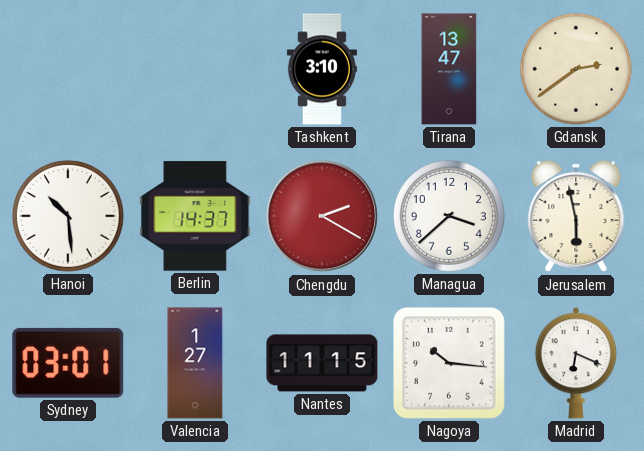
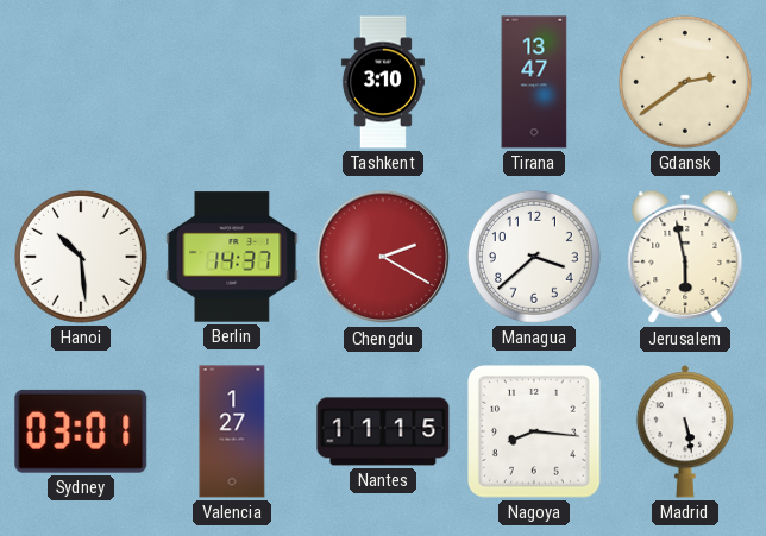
Nagoya: 10:16 -> 8:16
Madrid: 6:19 -> 5:28
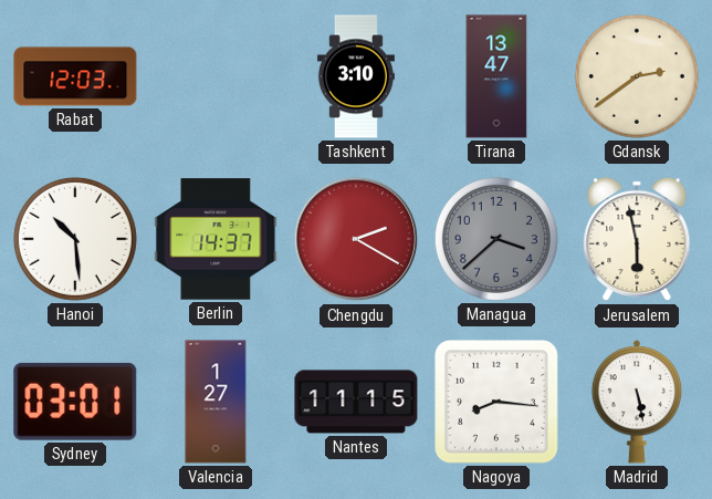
Rabat: none -> 12:03
Managua dial: white -> grey
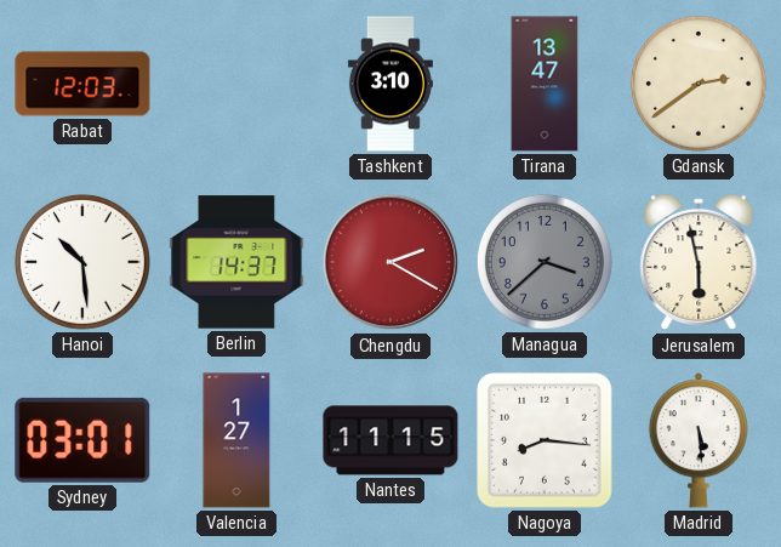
Madrid: 5:28 -> 5:29
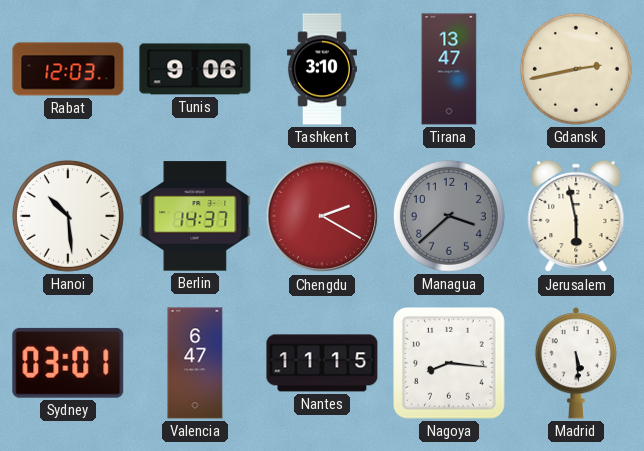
Tunis: none -> 9:06
Gdansk: 2:39 -> 2:43
Valencia: 1:27 -> 6:47
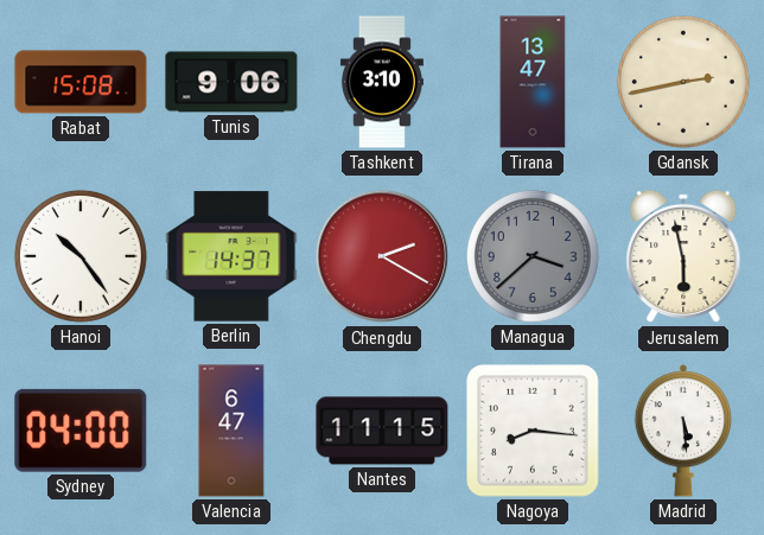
Rabat: 12:03 -> 15:08
Hanoi: 10:29 -> 10:24
Sydney: 03:01 -> 04:00
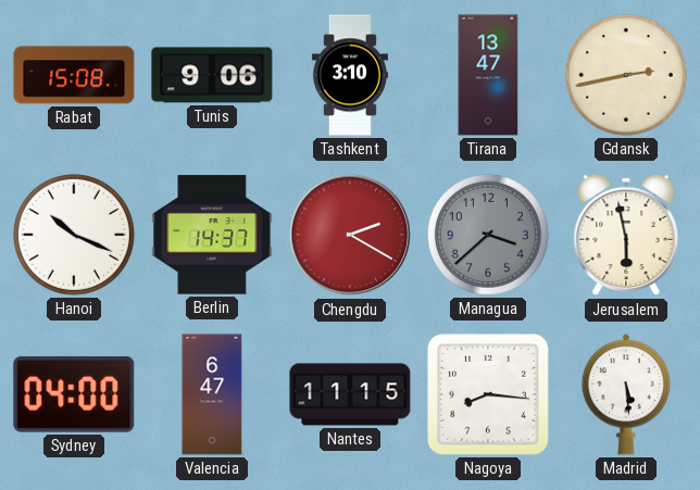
Hanoi: 10:24 -> 10:19
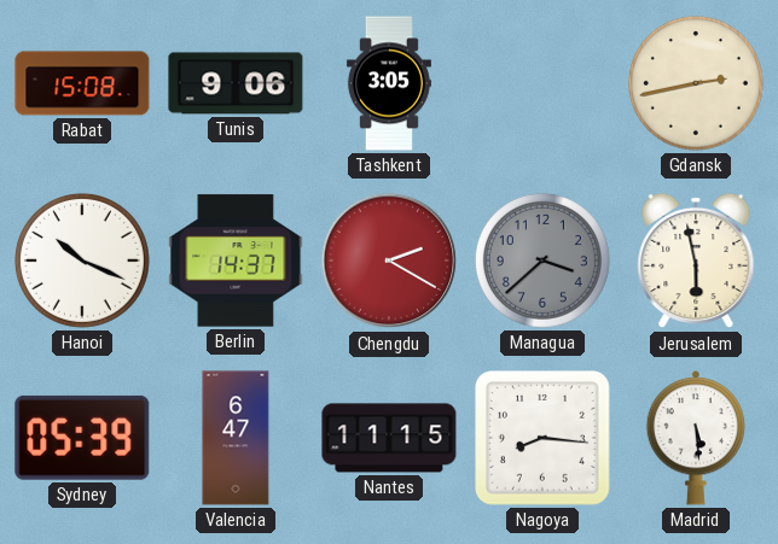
Tashkent: 3:10 -> 3:05
Tirana: 13:47 -> none
Sydney: 04:00 -> 05:39
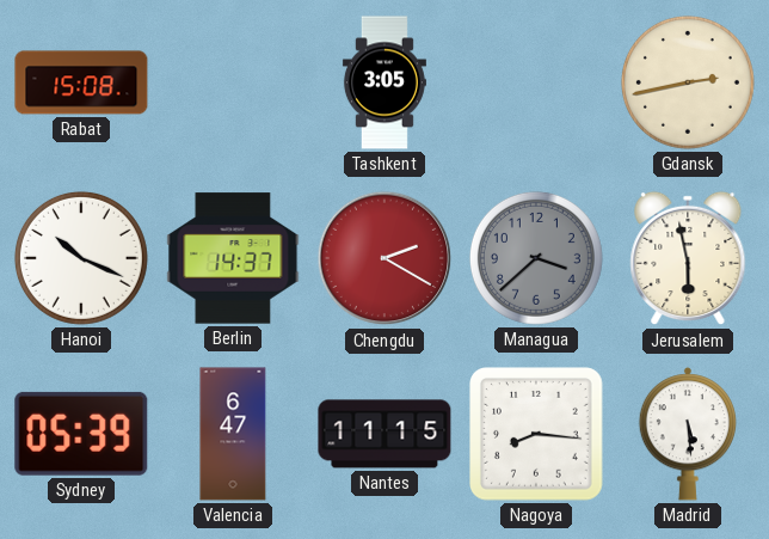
Tunis: 9:06 -> none
